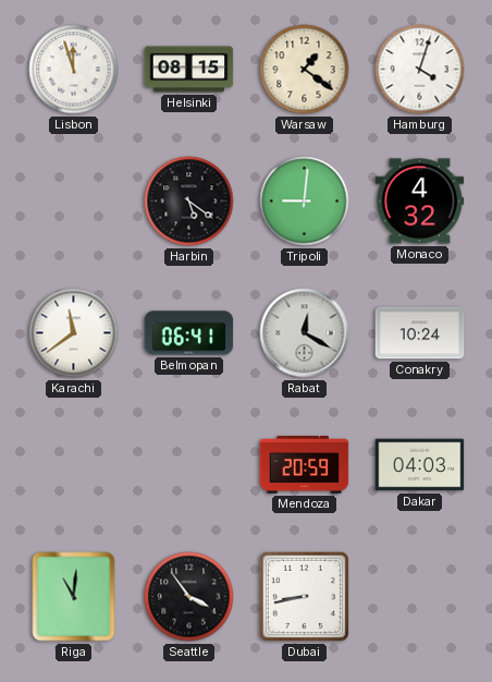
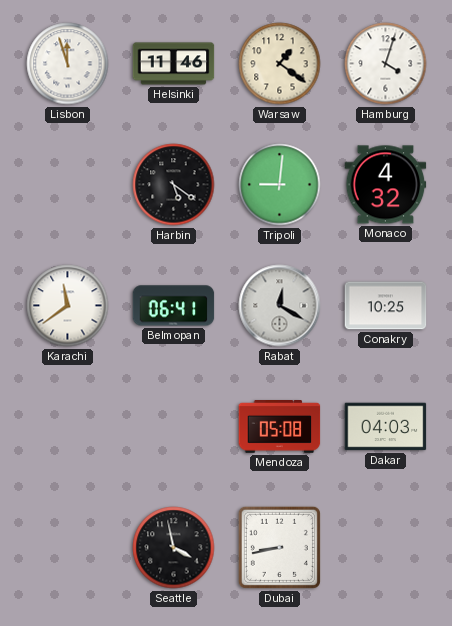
Helsinki: 08:15 -> 11:46
Conakry: 10:24 -> 10:25
Mendoza: 20:59 -> 05:08
Riga: 11:01 -> none
Seattle: 3:54 -> 3:58
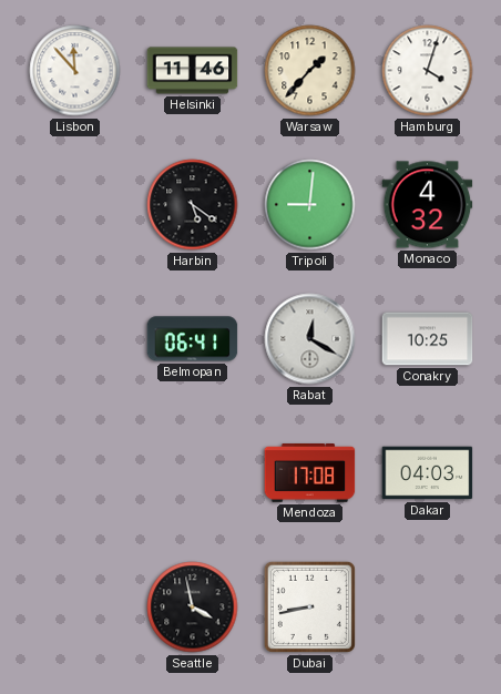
Lisbon: 11:57 -> 11:53
Warsaw: 1:21 -> 1:37
Karachi: 11:39 -> none
Mendoza: 05:08 -> 17:08
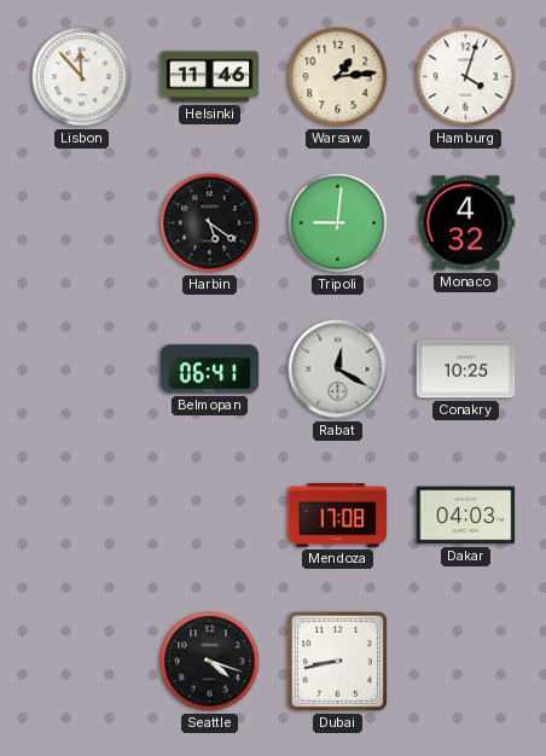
Warsaw: 1:37 -> 1:14
Seattle: 3:58 -> 4:18
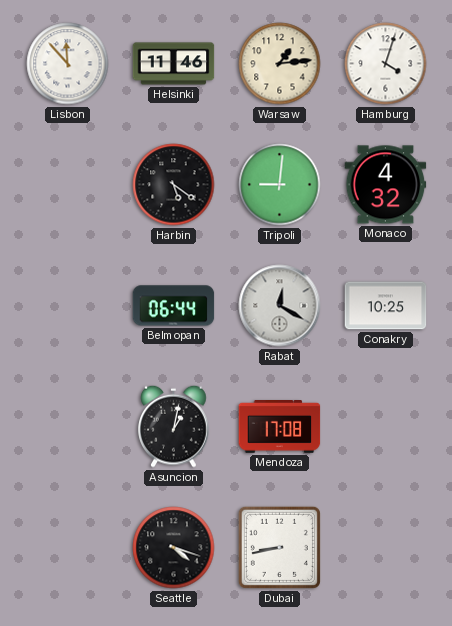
Belmopan: 06:41 -> 06:44
Asuncion: none -> 1:02
Dakar: 04:03 -> none
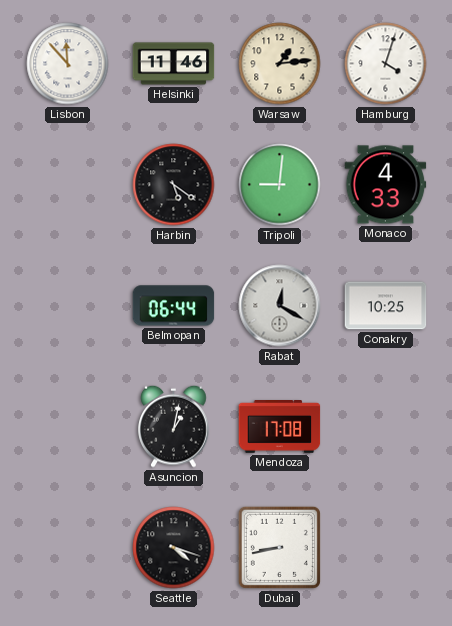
Monaco: 4:32 -> 4:33
